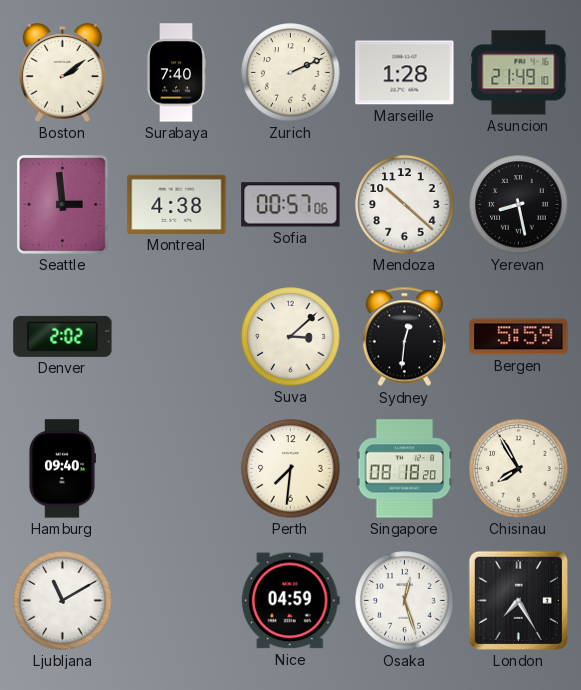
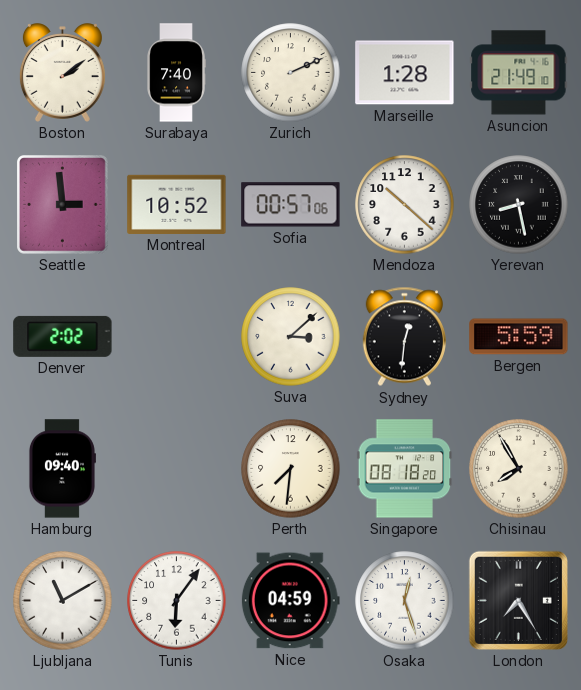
Montreal: 4:38 -> 10:52
Tunis: none -> 6:06
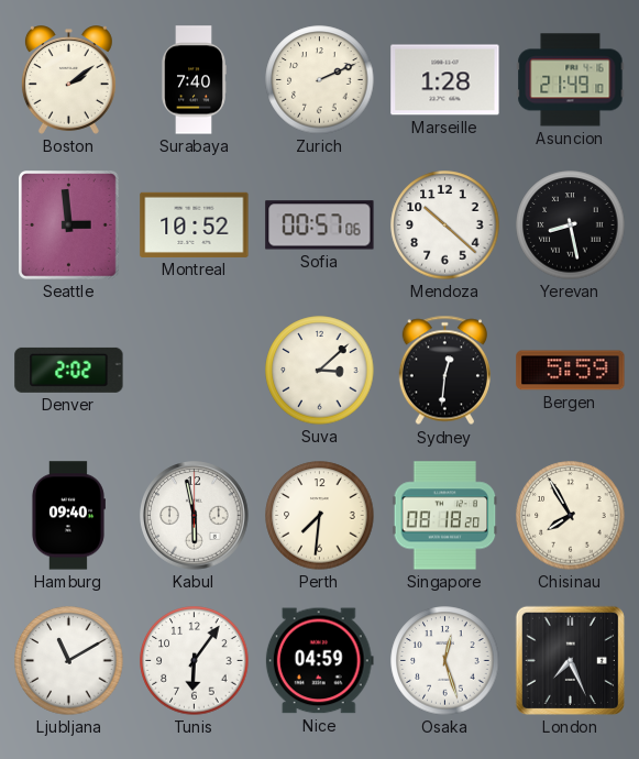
Kabul: none -> 5:58
London: 7:25 -> 7:26
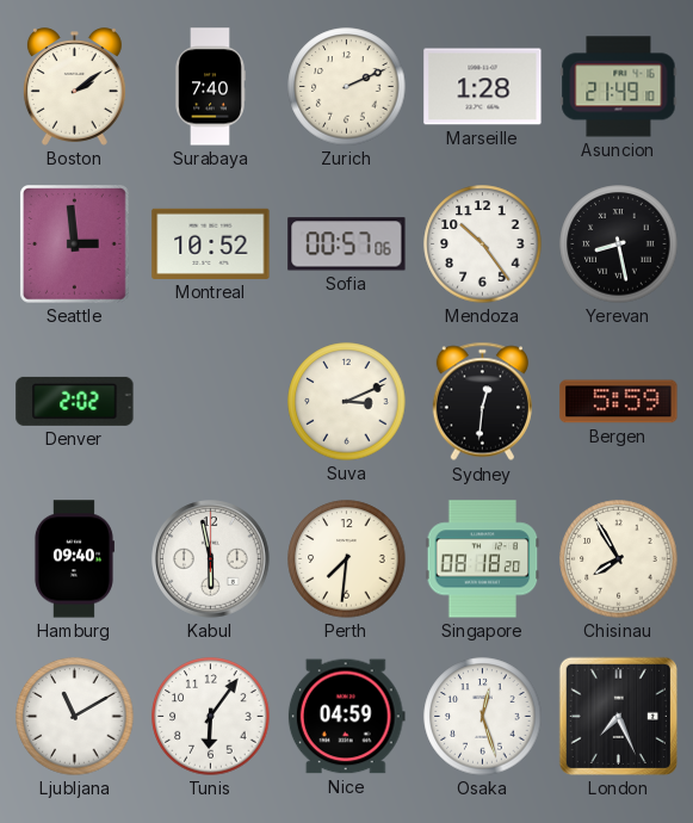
Mendoza: 10:22 -> 10:24
Suva: 3:08 -> 3:11
